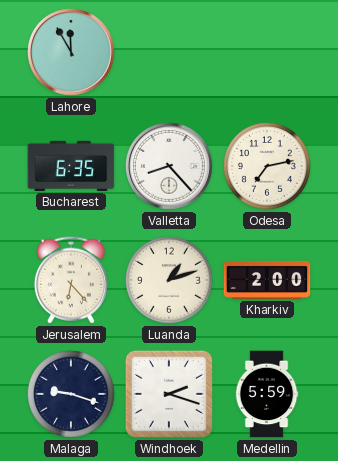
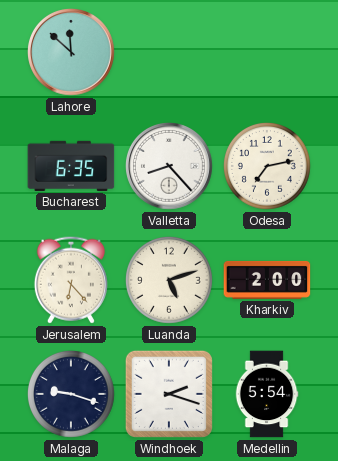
Lahore: 11:55 -> 11:52
Luanda: 1:12 -> 5:12
Medellin: 5:59 -> 5:54
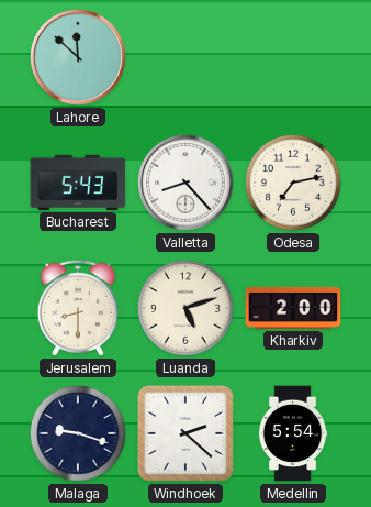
Bucharest: 6:35 -> 5:43
Jerusalem: 6:23 -> 8:30
Windhoek: 2:18 -> 2:22
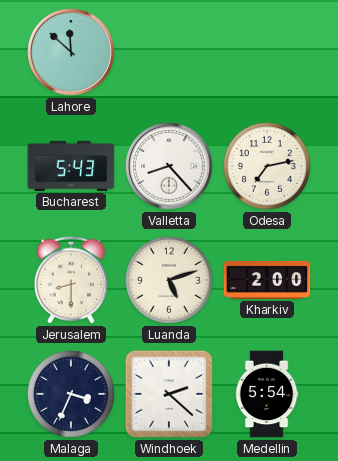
Malaga: 9:18 -> 3:34
